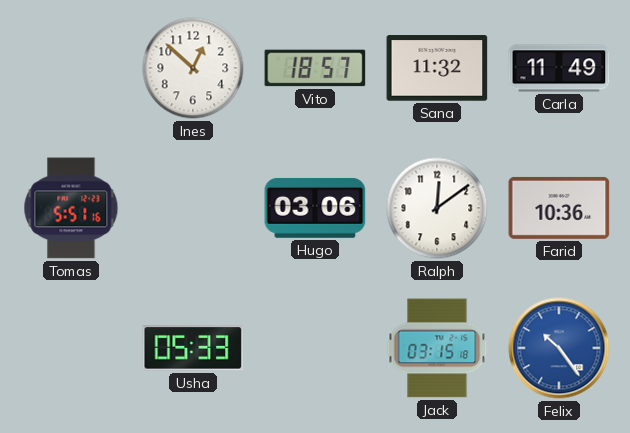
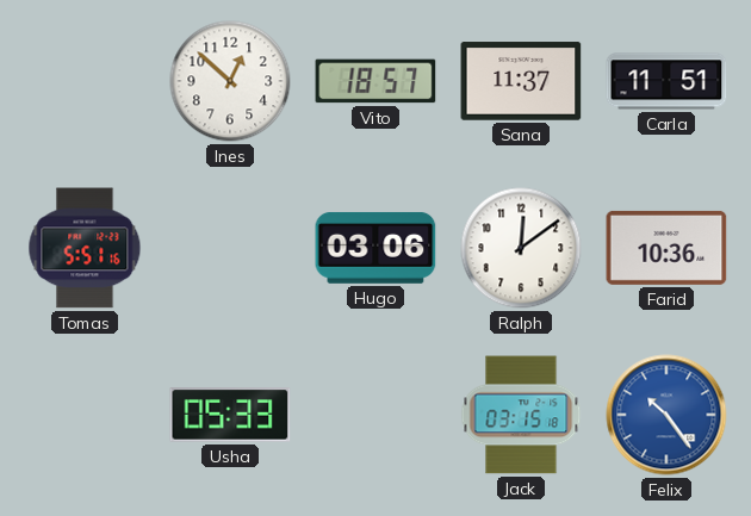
Sana: 11:32 -> 11:37
Carla: 11:49 -> 11:51
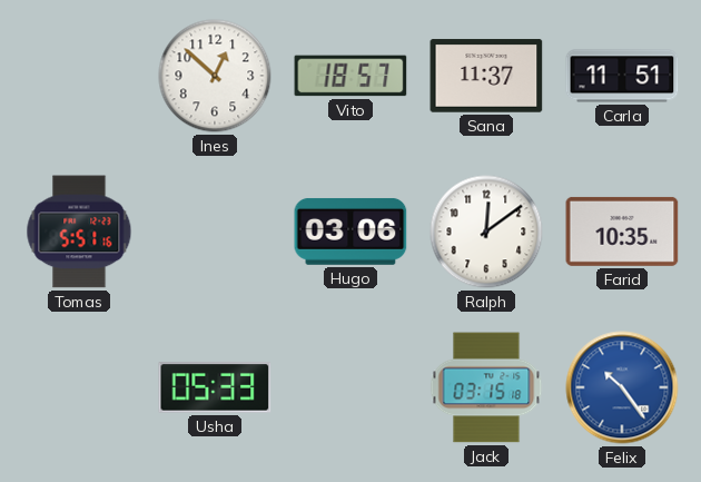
Farid: 10:36 -> 10:35
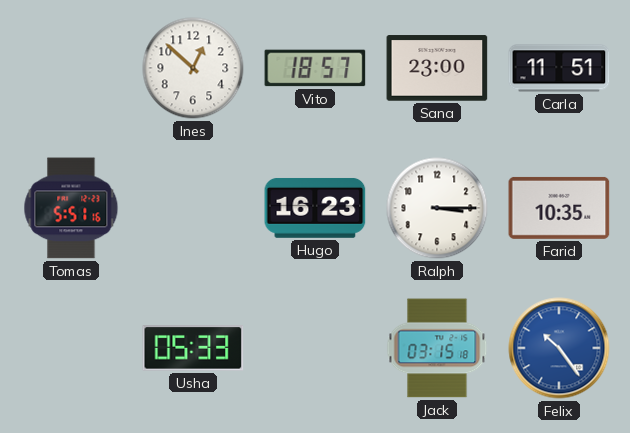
Sana: 11:37 -> 23:00
Hugo: 03:06 -> 16:23
Ralph: 12:09 -> 3:15
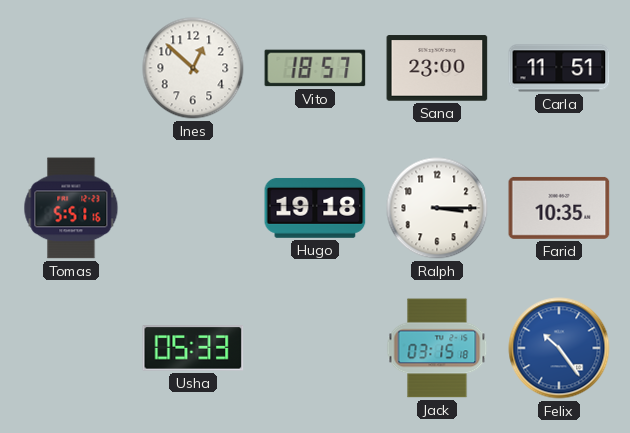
Hugo: 16:23 -> 19:18
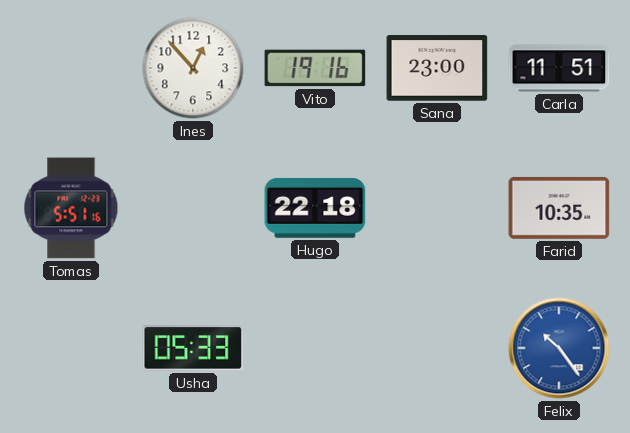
Ines: 12:52 -> 12:53
Vito: 18:57 -> 19:16
Hugo: 19:18 -> 22:18
Ralph: 3:15 -> none
Jack: 03:15 -> none
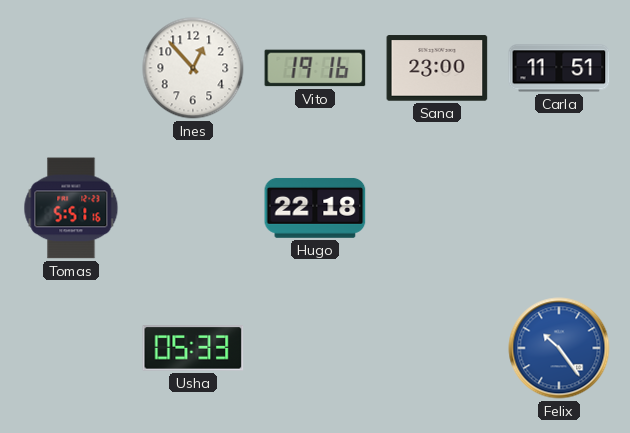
Farid: 10:35 -> none
